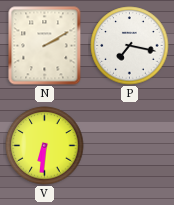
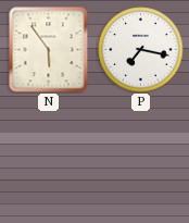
N: 2:10 -> 5:54
V: 6:31 -> none
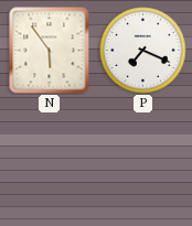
P: 7:17 -> 7:19
